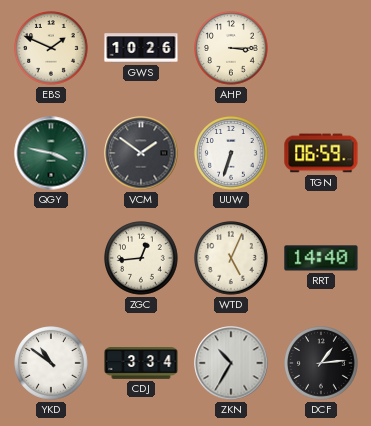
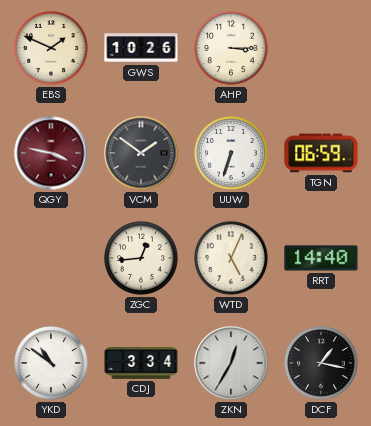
QGY dial: green -> burgundy
ZKN: 10:35 -> 12:35
DCF: 1:14 -> 1:17
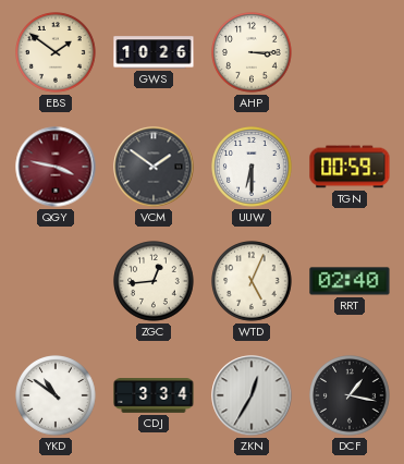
EBS: 1:49 -> 1:51
UUW: 6:33 -> 6:30
TGN: 06:59 -> 00:59
RRT: 14:40 -> 02:40
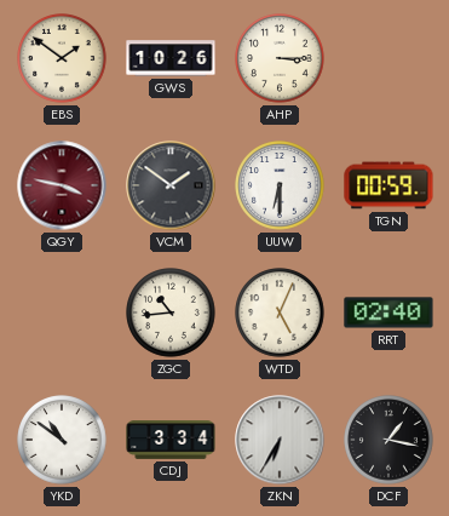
ZGC: 12:44 -> 10:44
ZKN: 12:35 -> 6:35
